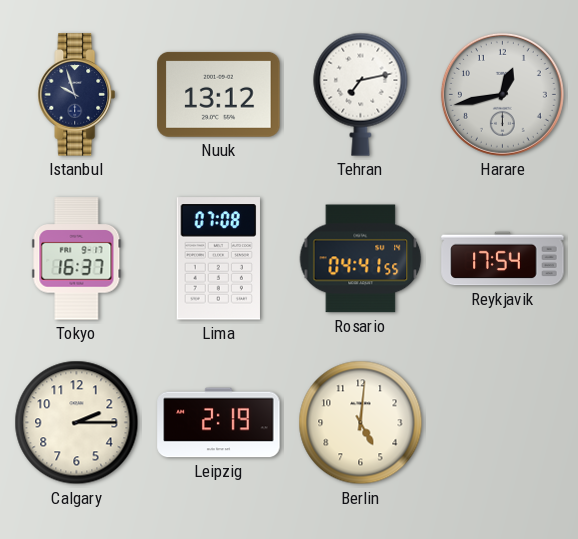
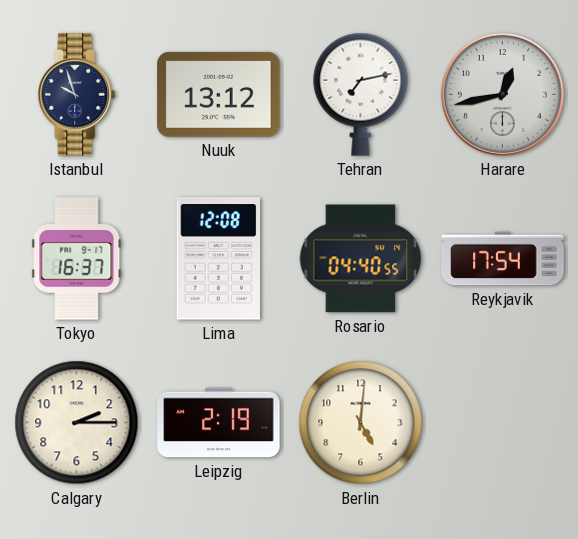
Lima: 07:08 -> 12:08
Rosario: 04:41 -> 04:40
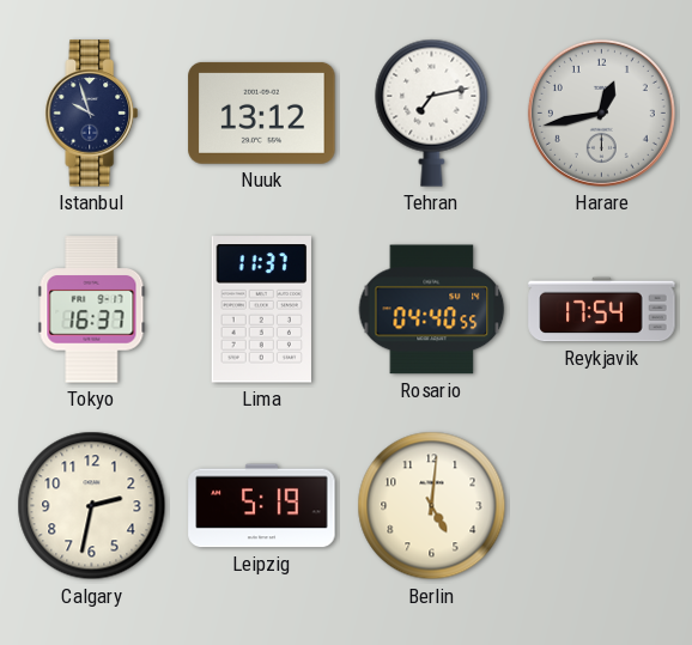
Lima: 12:08 -> 11:37
Calgary: 2:15 -> 2:32
Leipzig: 2:19 -> 5:19
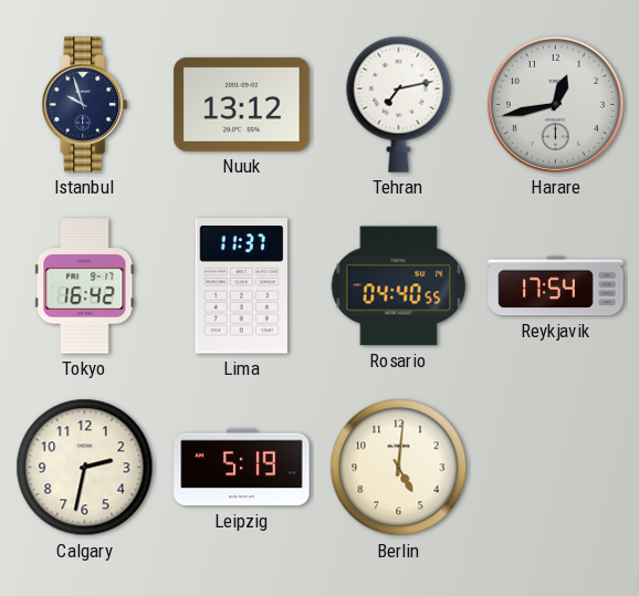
Tokyo: 16:37 -> 16:42
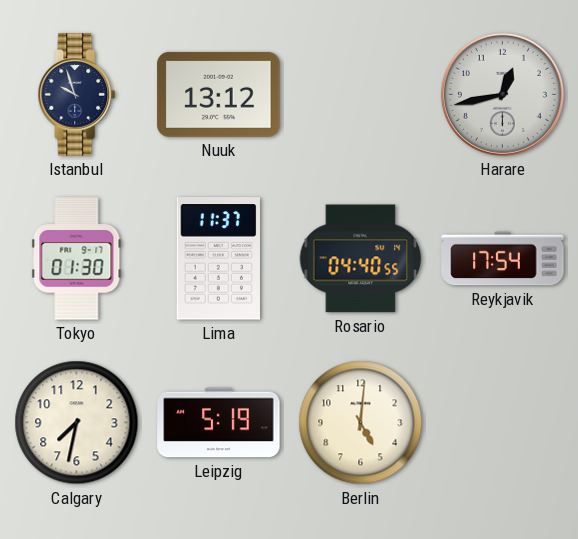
Tehran: 7:13 -> none
Tokyo: 16:42 -> 01:30
Calgary: 2:32 -> 7:32
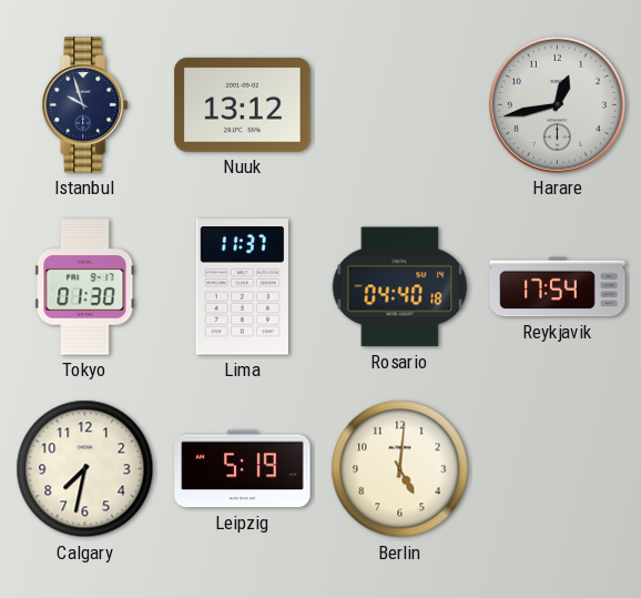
Rosario: 04:40:55 -> 04:40:18
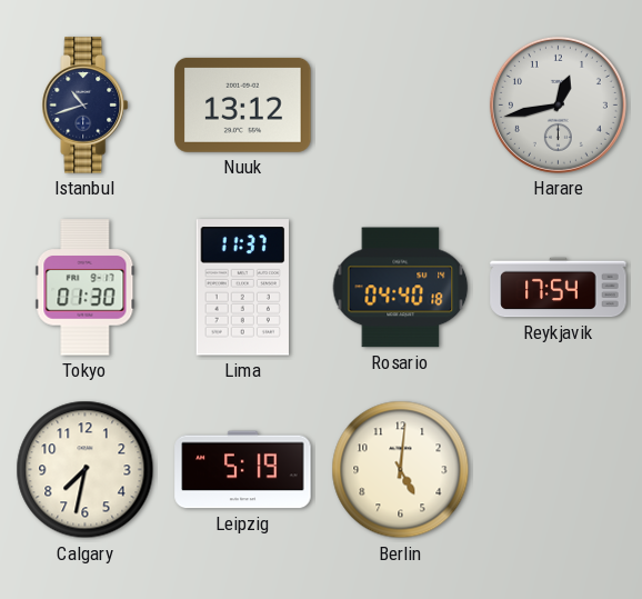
Istanbul: 9:57 -> 10:42
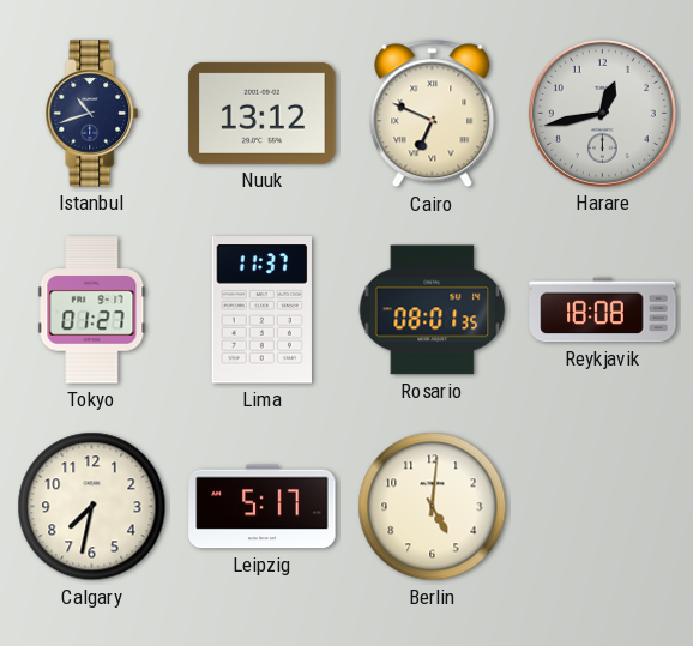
Cairo: none -> 6:49
Tokyo: 01:30 -> 01:27
Rosario: 04:40 -> 08:01
Reykjavik: 17:54 -> 18:08
Leipzig: 5:19 -> 5:17
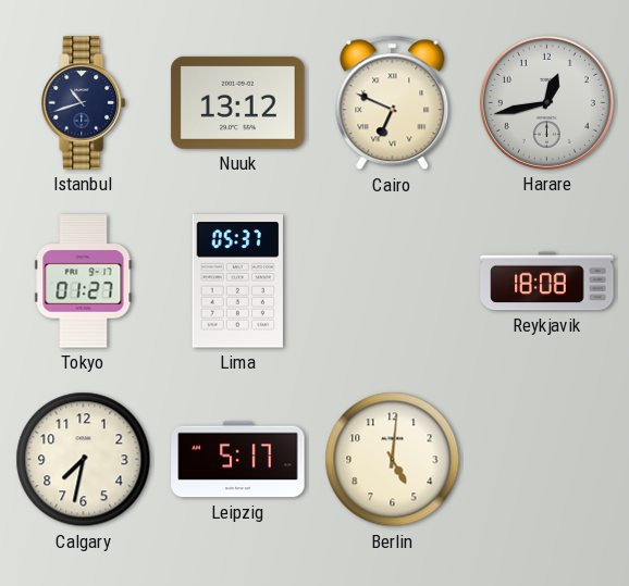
Lima: 11:37 -> 05:37
Rosario: 08:01 -> none
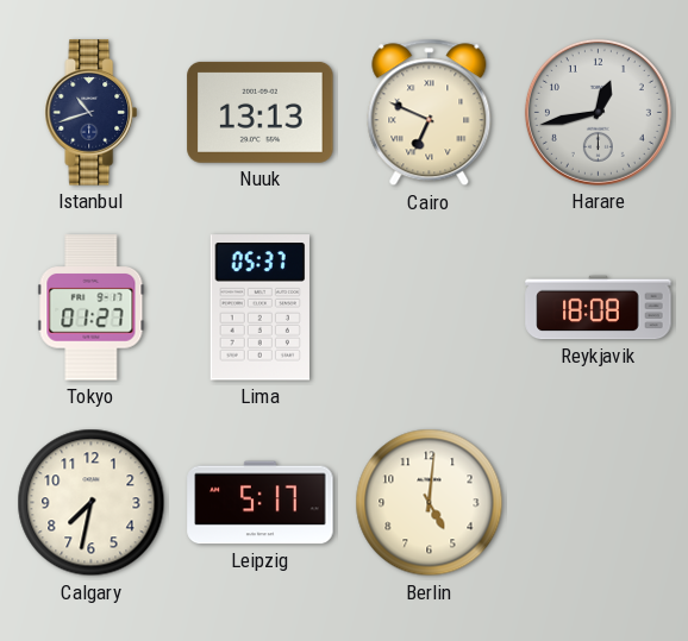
Nuuk: 13:12 -> 13:13
